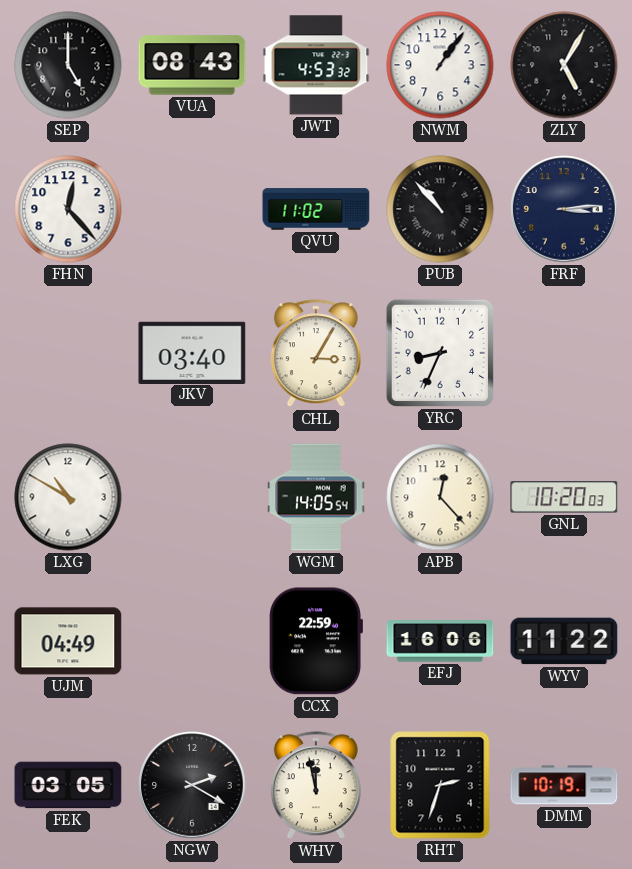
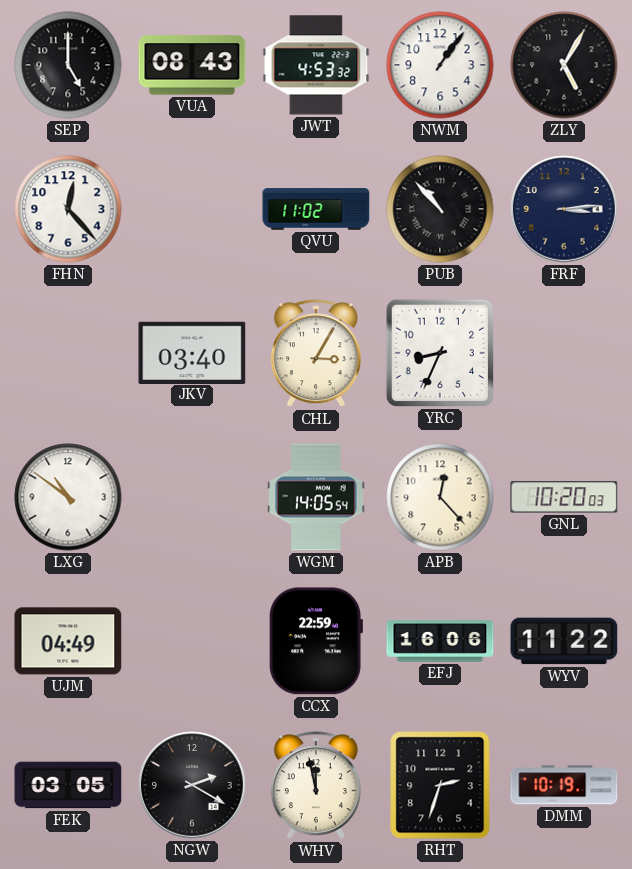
LXG: 10:50 -> 10:51
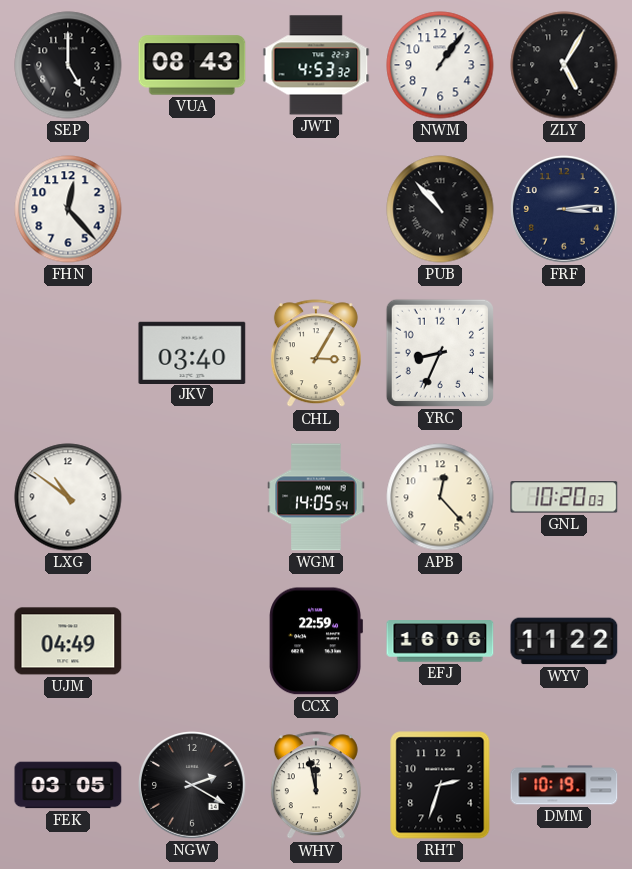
QVU: 11:02 -> none
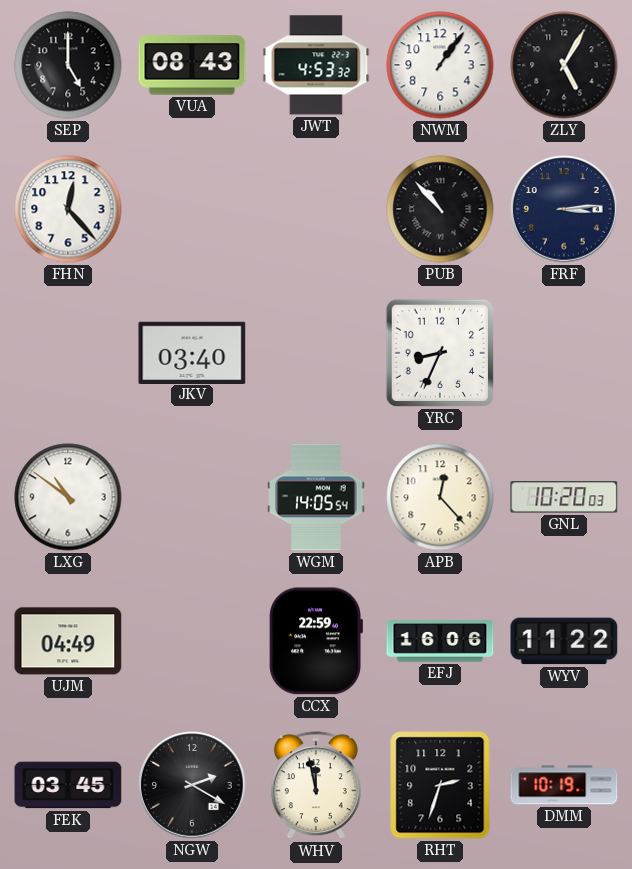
CHL: 3:05 -> none
FEK: 03:05 -> 03:45
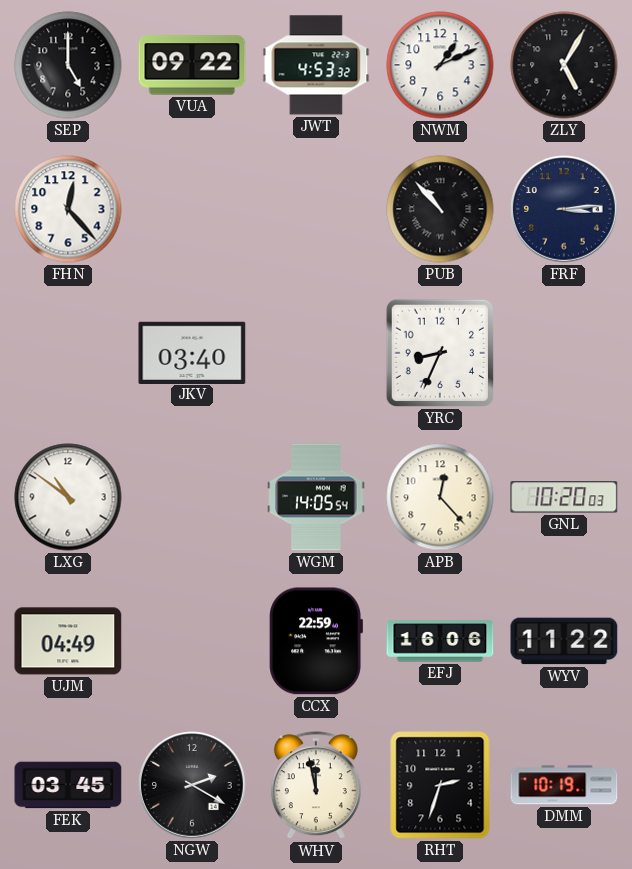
VUA: 08:43 -> 09:22
NWM: 1:06 -> 1:11
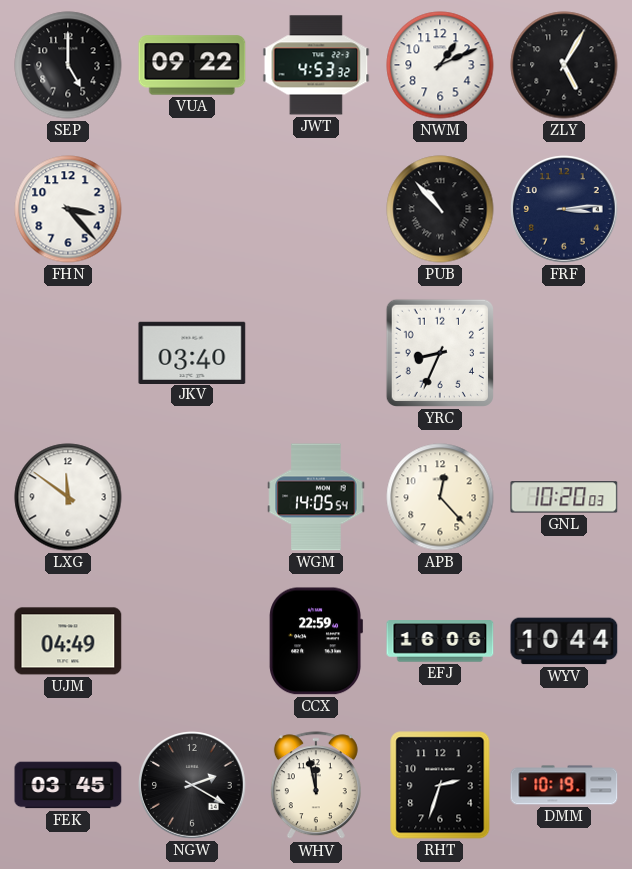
FHN: 12:23 -> 3:23
LXG: 10:51 -> 11:51
WYV: 11:22 -> 10:44
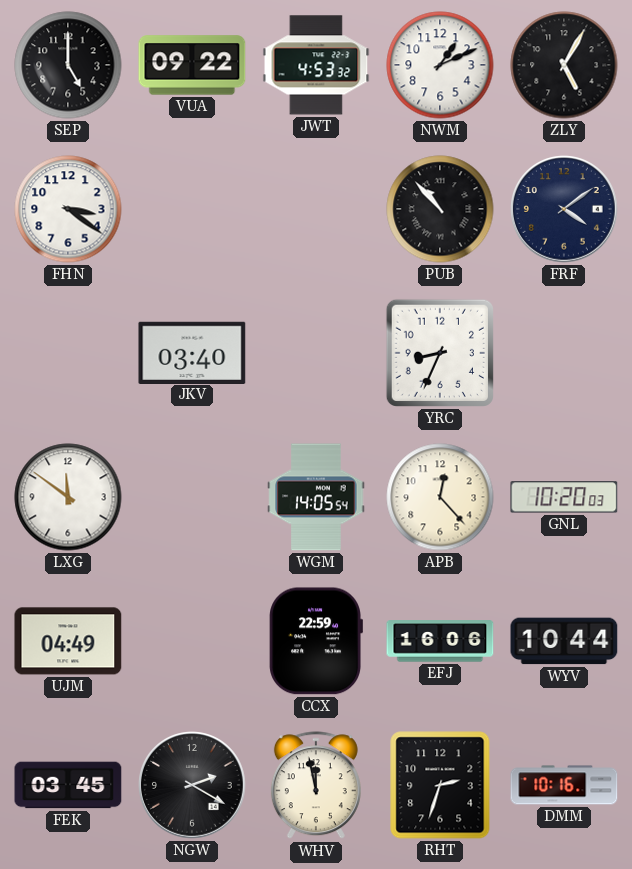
FHN: 3:23 -> 3:21
FRF: 3:14 -> 4:09
DMM: 10:19 -> 10:16
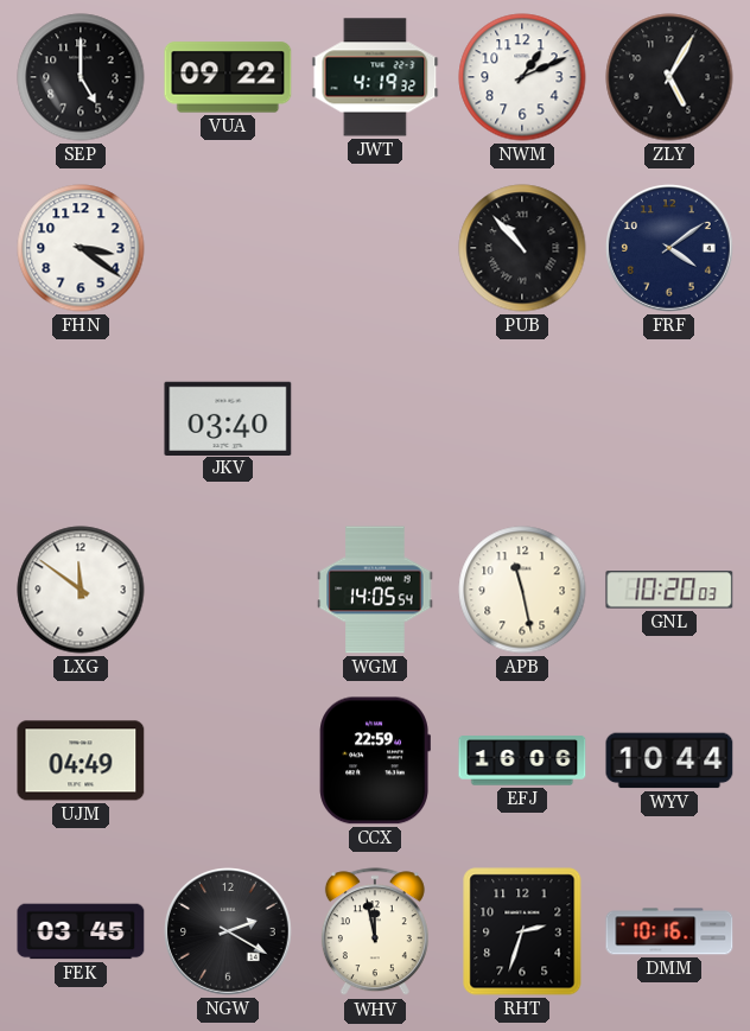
JWT: 4:53 -> 4:19
YRC: 8:34 -> none
APB: 12:23 -> 11:28
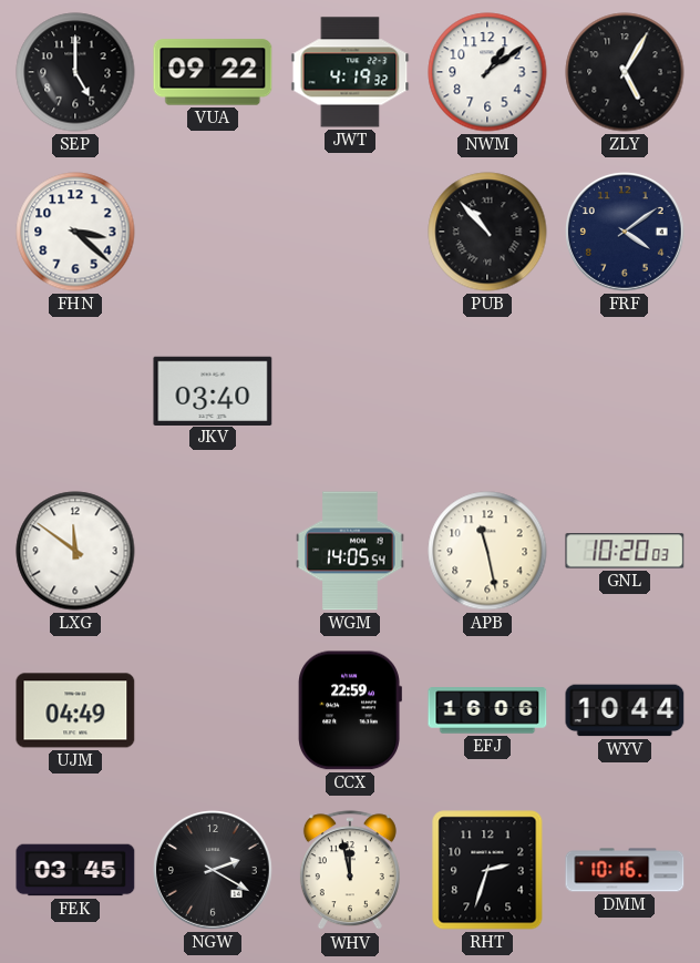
NWM: 1:11 -> 1:09
FHN: 3:21 -> 3:22
